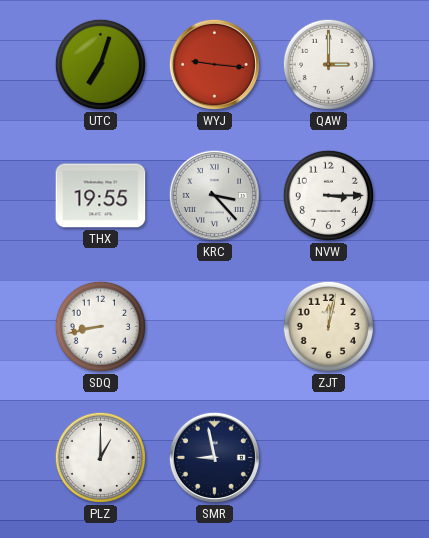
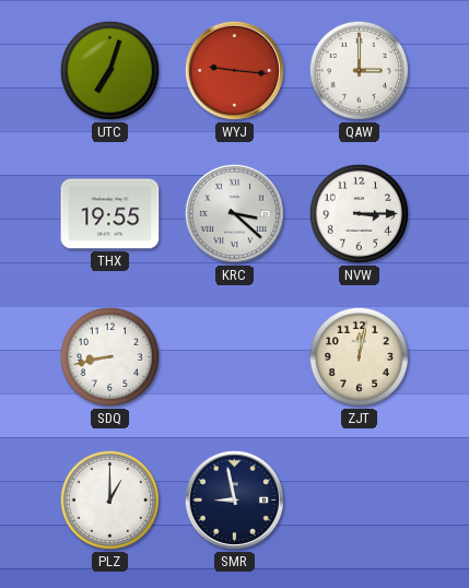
KRC: 3:23 -> 3:22
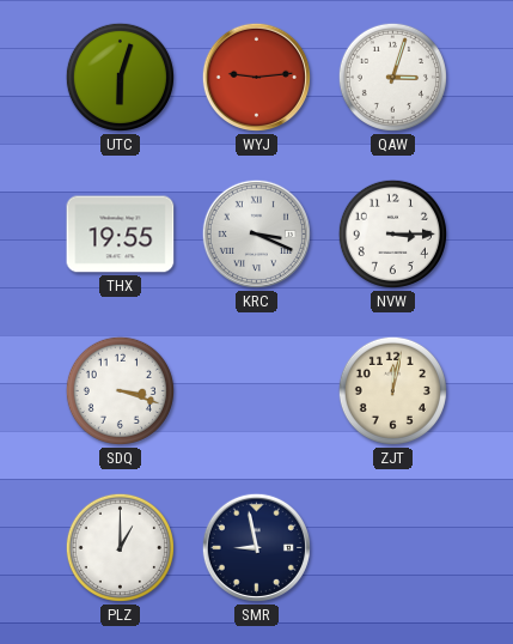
UTC: 7:03 -> 6:03
WYJ: 9:16 -> 9:14
QAW: 3:00 -> 3:03
KRC: 3:22 -> 3:19
SDQ: 8:43 -> 3:18
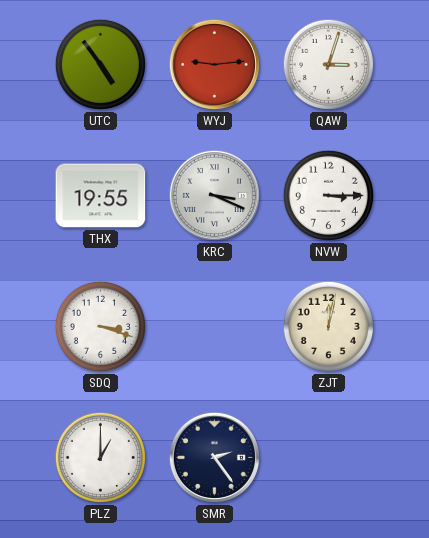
UTC: 6:03 -> 4:54
SMR: 8:58 -> 2:24
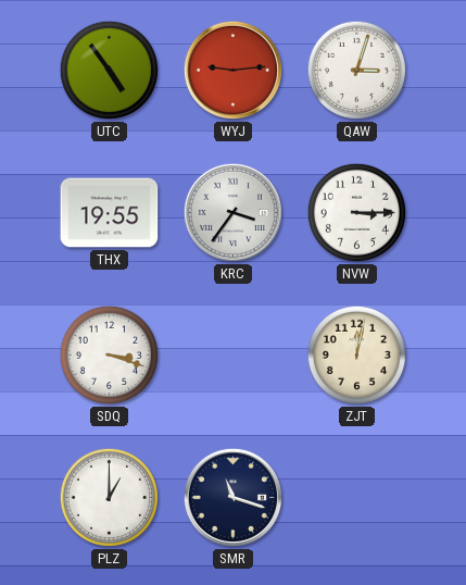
KRC: 3:19 -> 3:36
SMR: 2:24 -> 11:18
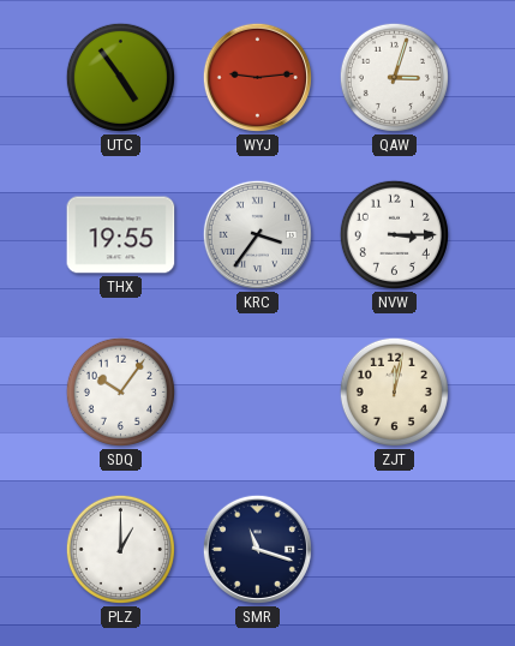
SDQ: 3:18 -> 10:06
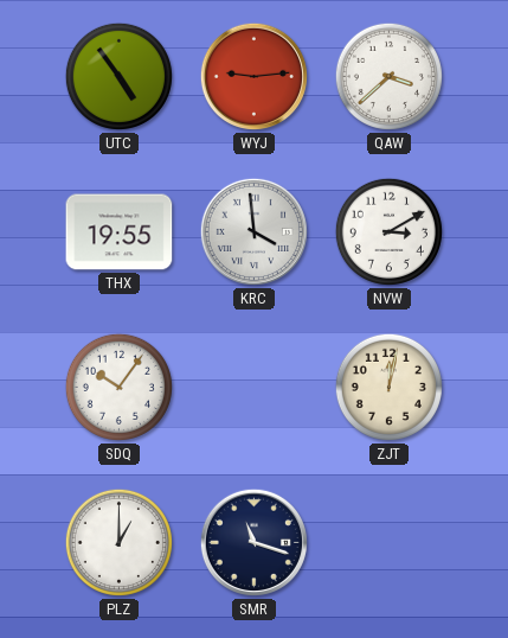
QAW: 3:03 -> 3:38
KRC: 3:36 -> 3:59
NVW: 3:15 -> 3:10
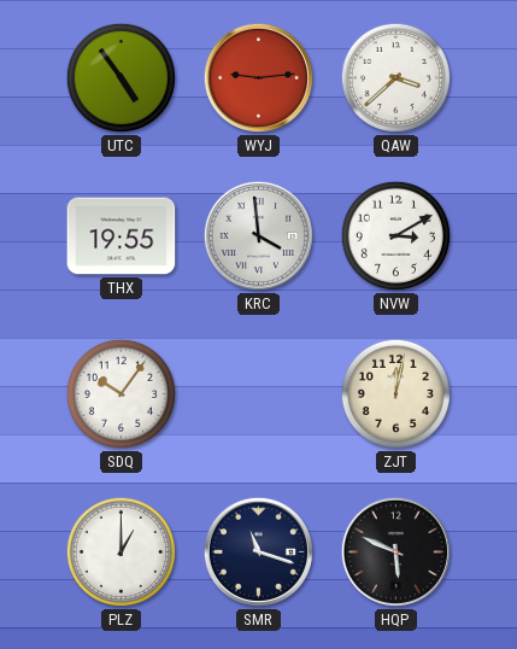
HQP: none -> 5:49
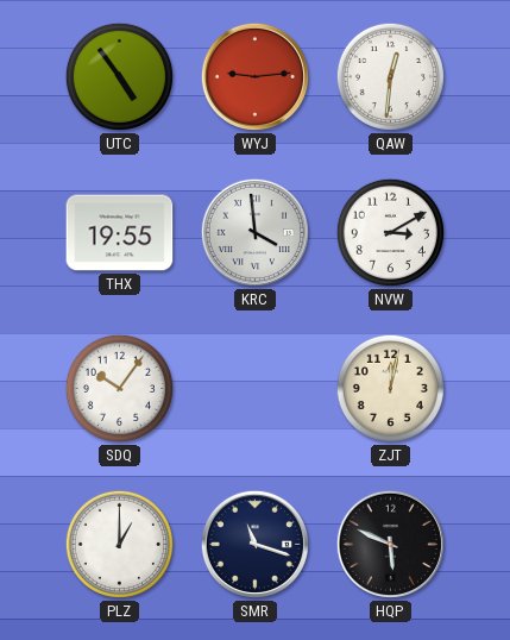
QAW: 3:38 -> 12:31
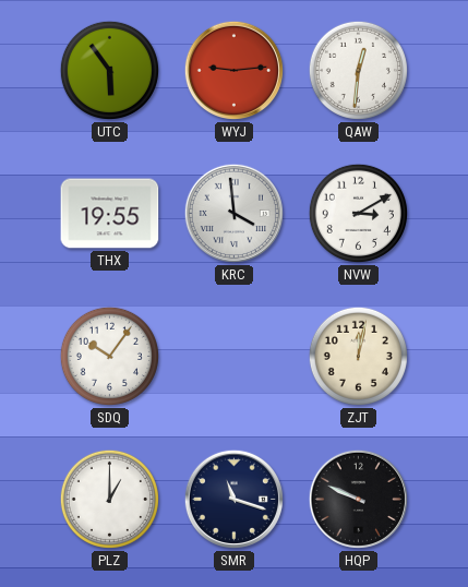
UTC: 4:54 -> 5:54
HQP: 5:49 -> 9:49
